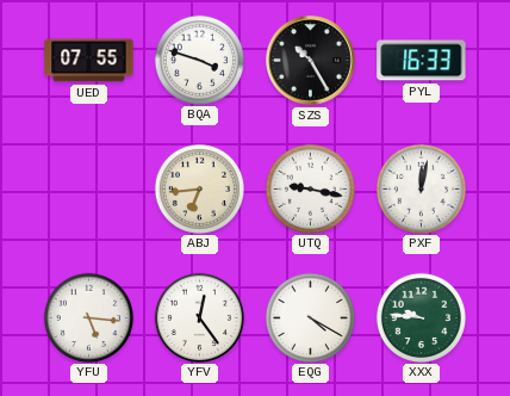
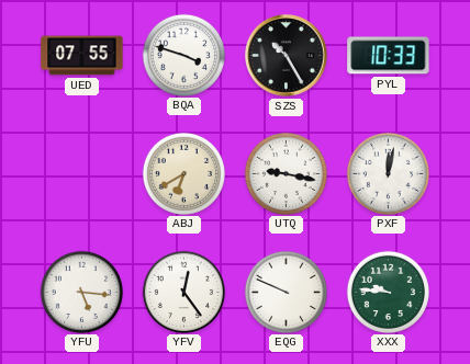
PYL: 16:33 -> 10:33
ABJ: 6:44 -> 6:40
EQG: 4:20 -> 9:49
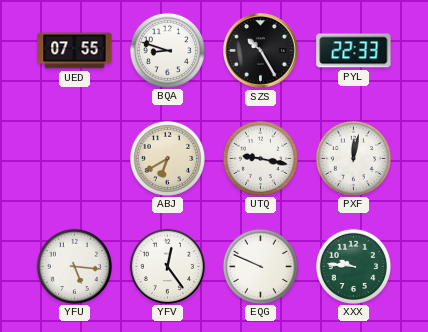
BQA: 3:48 -> 8:48
PYL: 10:33 -> 22:33
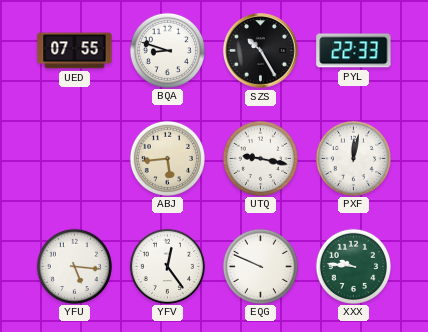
ABJ: 6:40 -> 5:44
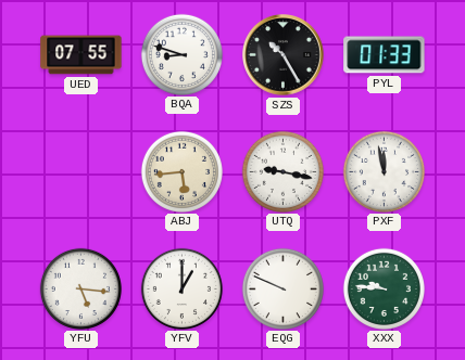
PYL: 22:33 -> 01:33
PXF: 12:02 -> 11:58
YFV: 12:24 -> 1:00
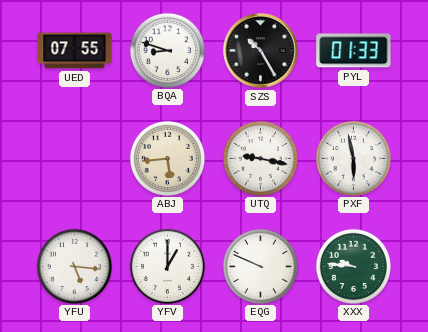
PXF: 11:58 -> 5:58
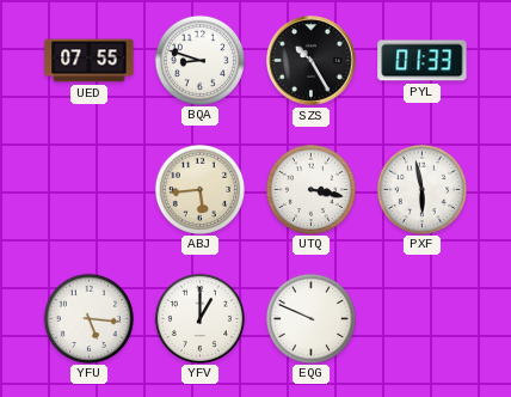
UTQ: 9:17 -> 3:17
XXX: 9:46 -> none
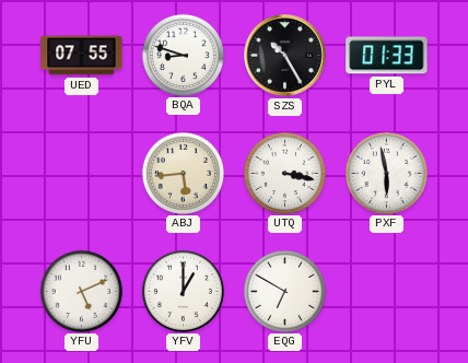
YFU: 5:16 -> 5:11
EQG: 9:49 -> 6:50
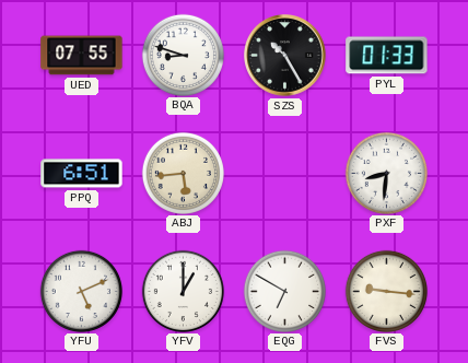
PPQ: none -> 6:51
UTQ: 3:17 -> none
PXF: 5:58 -> 8:31
FVS: none -> 9:16
